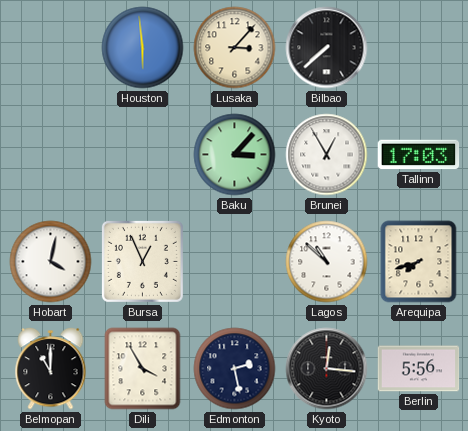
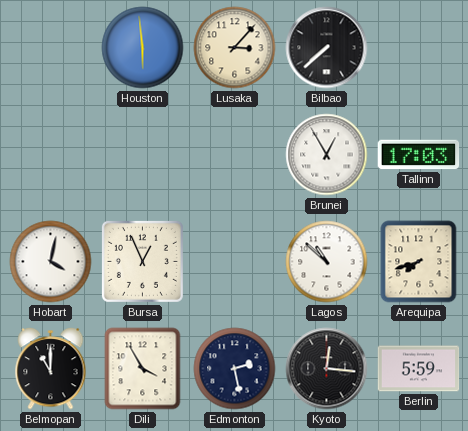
Baku: 3:07 -> none
Berlin: 5:56 -> 5:59
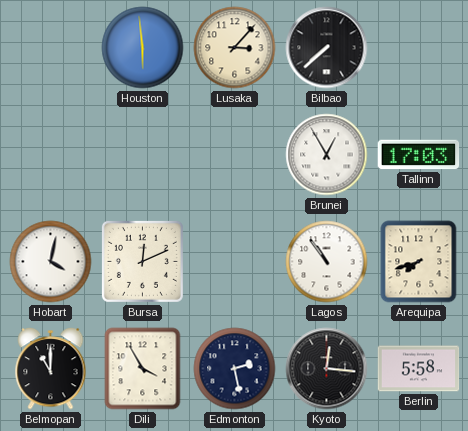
Bursa: 12:56 -> 12:11
Lagos: 10:52 -> 10:54
Berlin: 5:59 -> 5:58
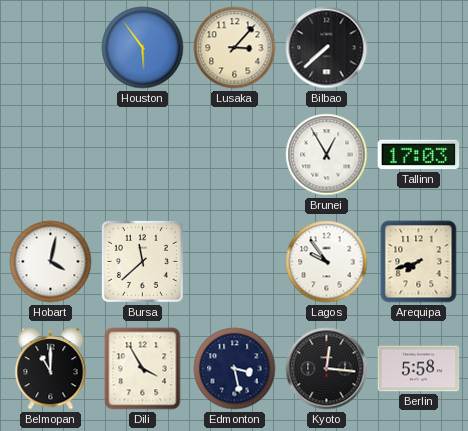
Houston: 5:59 -> 5:54
Bursa: 12:11 -> 11:38
Lagos: 10:54 -> 9:54
Edmonton: 2:28 -> 3:28
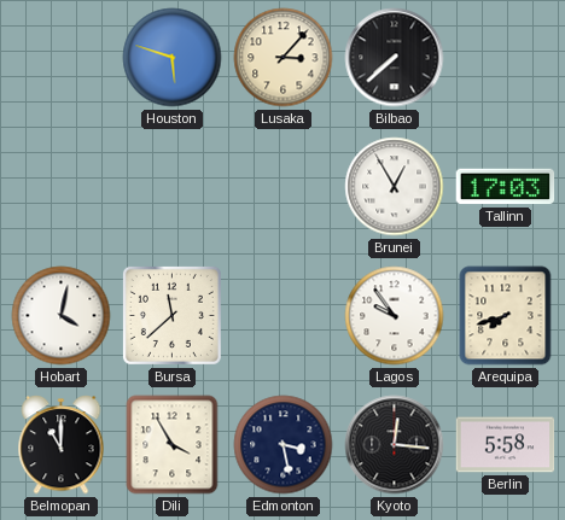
Houston: 5:54 -> 5:48
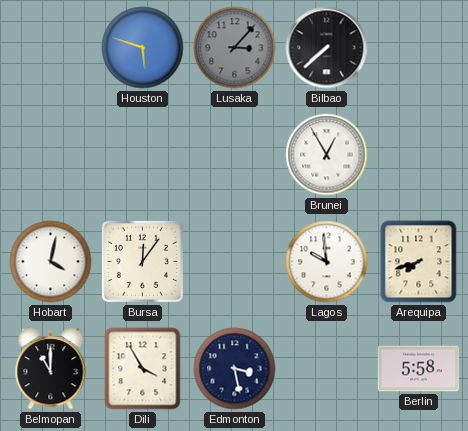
Lusaka dial: cream -> grey
Tallinn: 17:03 -> none
Bursa: 11:38 -> 12:06
Lagos: 9:54 -> 9:59
Kyoto: 12:16 -> none
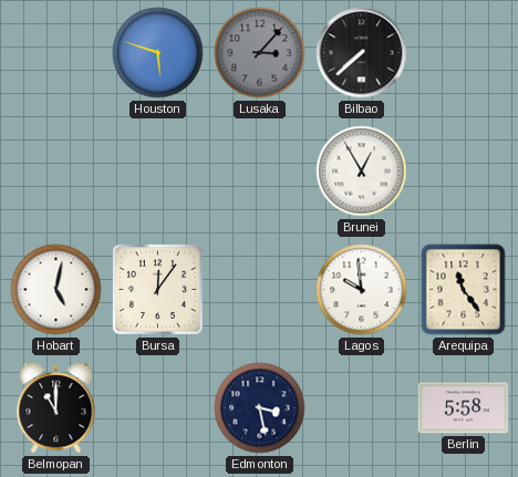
Hobart: 4:02 -> 5:02
Arequipa: 7:42 -> 11:24
Dili: 3:55 -> none
